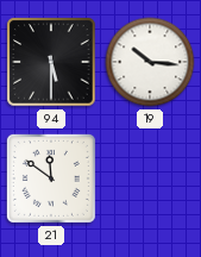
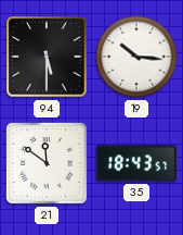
35: none -> 18:43
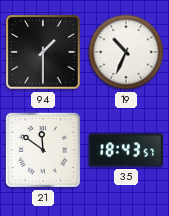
94: 5:30 -> 1:30
19: 10:16 -> 10:34
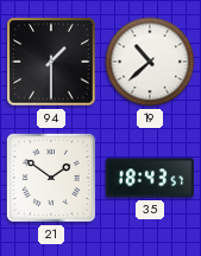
19: 10:34 -> 10:38
21: 11:51 -> 1:51
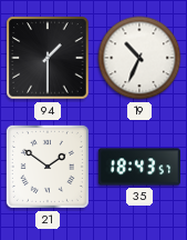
19: 10:38 -> 10:34
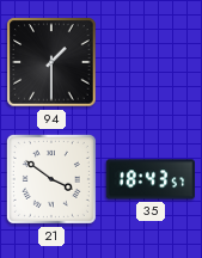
19: 10:34 -> none
21: 1:51 -> 3:51
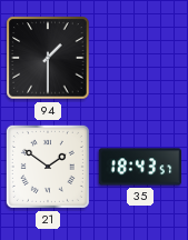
21: 3:51 -> 1:51
